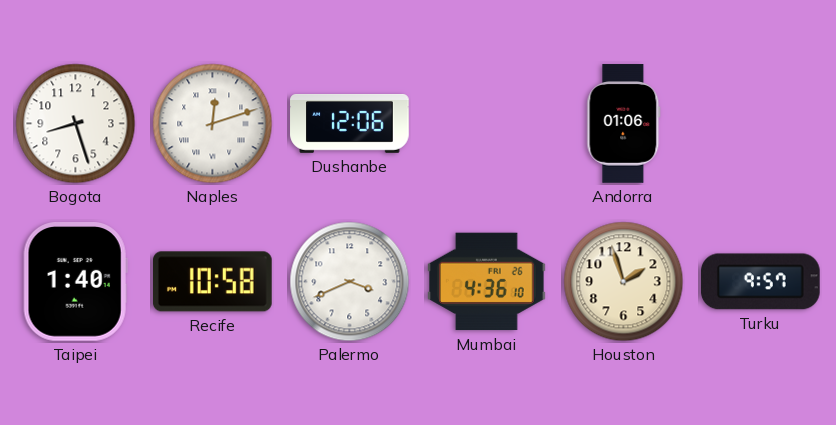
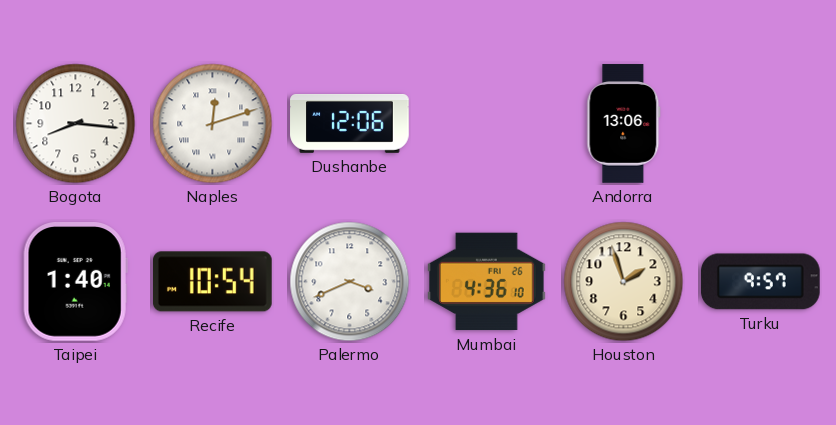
Bogota: 8:27 -> 8:16
Andorra: 01:06 -> 13:06
Recife: 10:58 -> 10:54
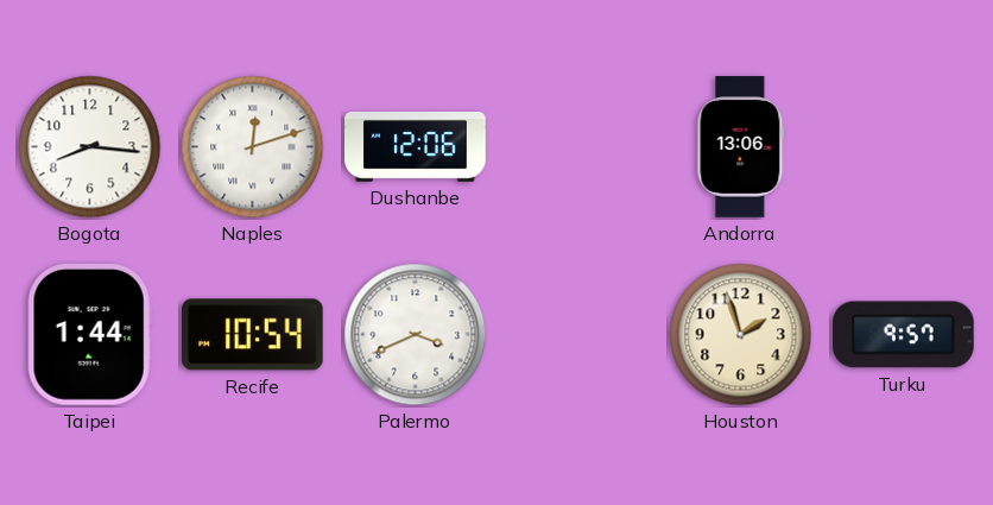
Taipei: 1:40 -> 1:44
Mumbai: 4:36 -> none
